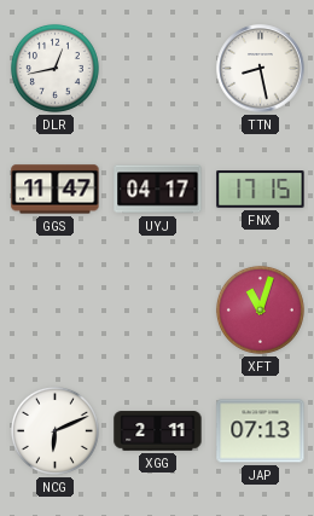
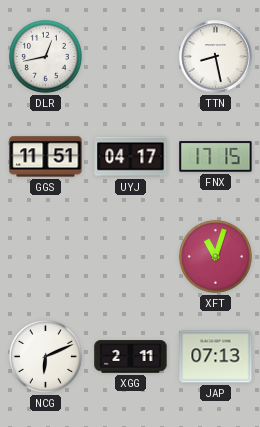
GGS: 11:47 -> 11:51
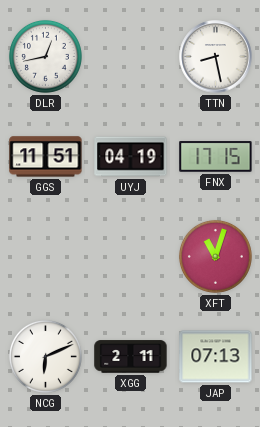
UYJ: 04:17 -> 04:19
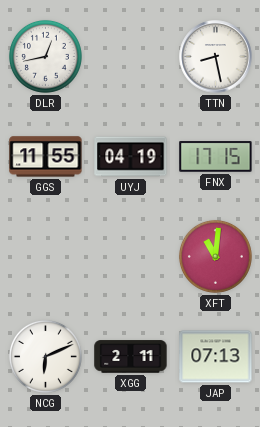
GGS: 11:51 -> 11:55
XFT: 11:03 -> 11:01
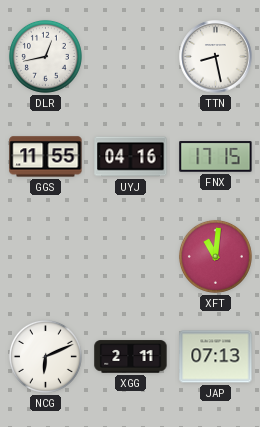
UYJ: 04:19 -> 04:16
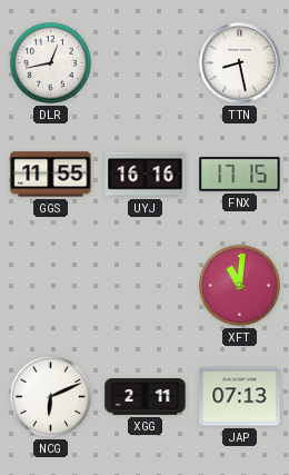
UYJ: 04:16 -> 16:16
